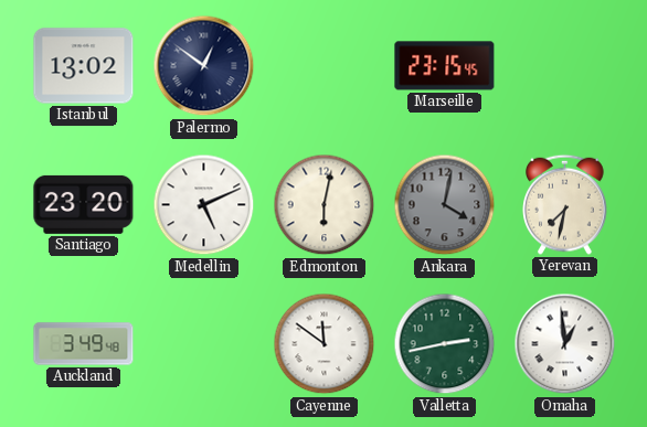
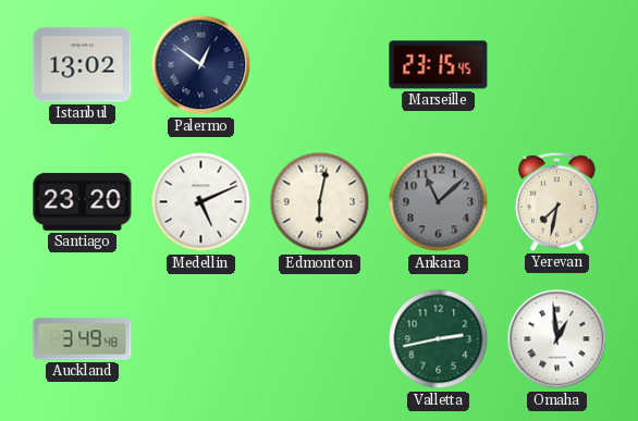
Ankara: 4:02 -> 11:08
Cayenne: 11:51 -> none
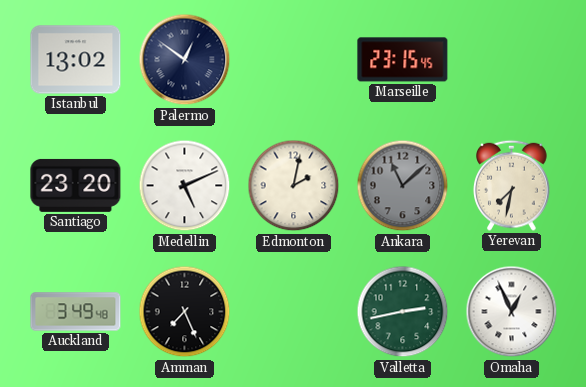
Edmonton: 6:02 -> 2:02
Amman: none -> 7:26
Omaha: 12:59 -> 12:56
